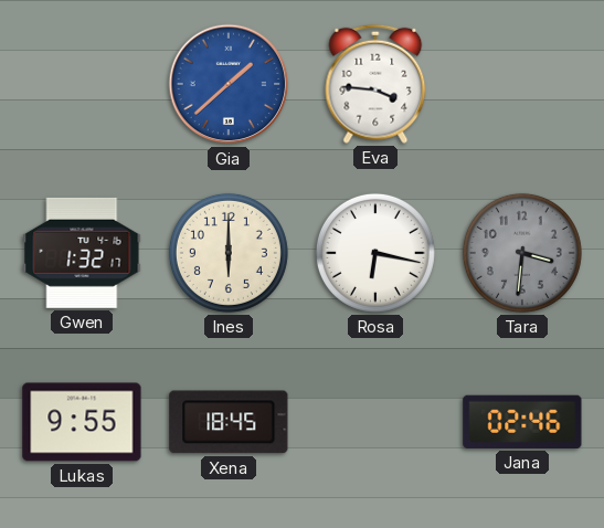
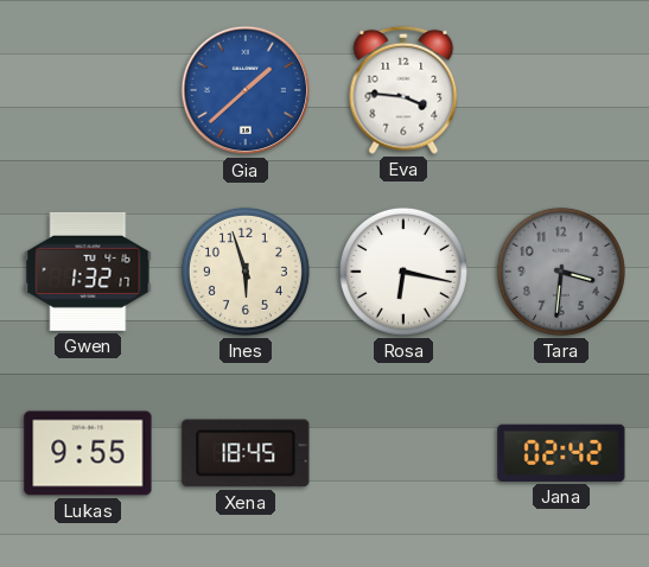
Ines: 6:00 -> 5:57
Jana: 02:46 -> 02:42
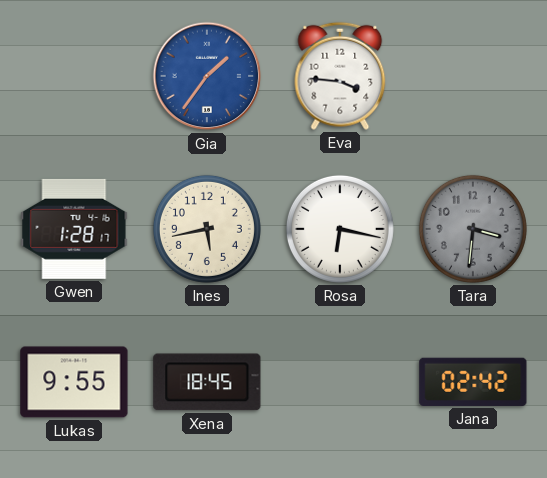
Gia: 1:38 -> 1:36
Gwen: 1:32 -> 1:28
Ines: 5:57 -> 5:43
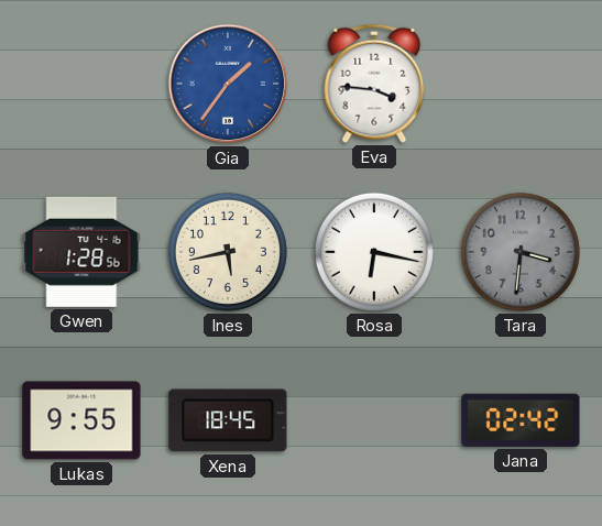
Gwen: 1:28:17 -> 1:28:56
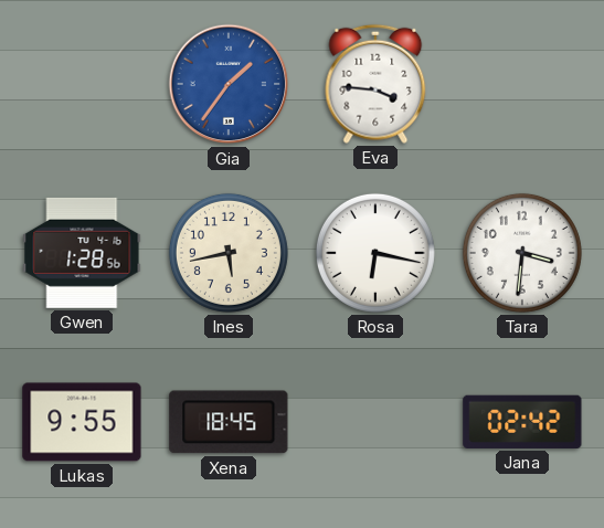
Tara dial: grey -> white
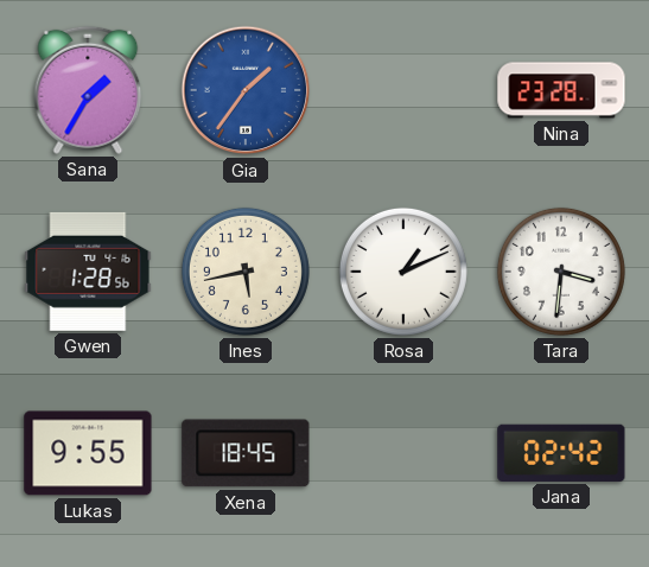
Sana: none -> 1:35
Eva: 3:46 -> none
Nina: none -> 23:28
Rosa: 6:17 -> 1:11
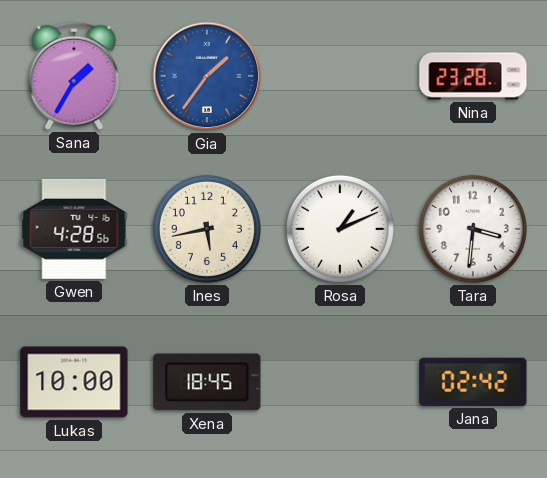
Gwen: 1:28 -> 4:28
Lukas: 9:55 -> 10:00
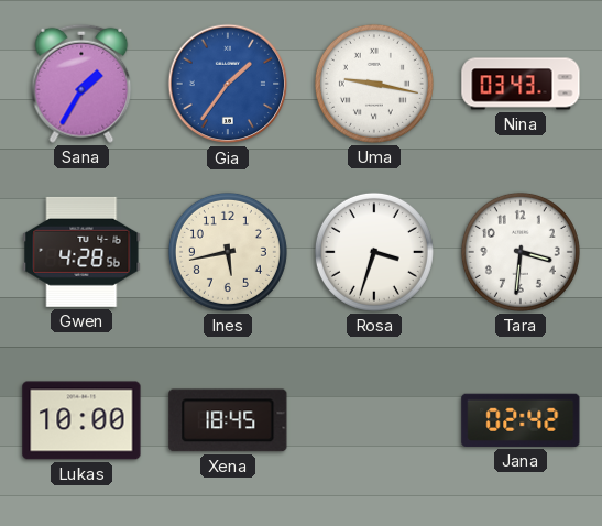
Uma: none -> 9:17
Nina: 23:28 -> 03:43
Rosa: 1:11 -> 3:33
